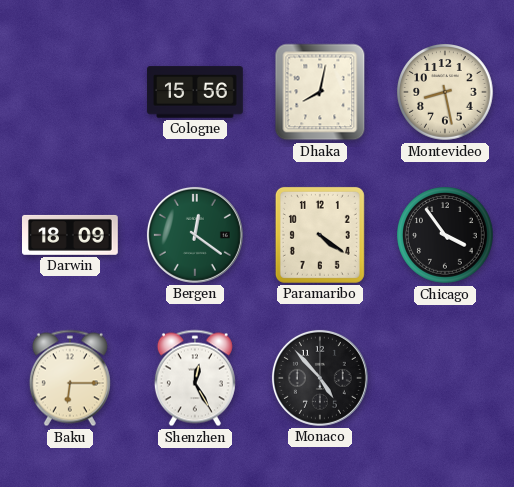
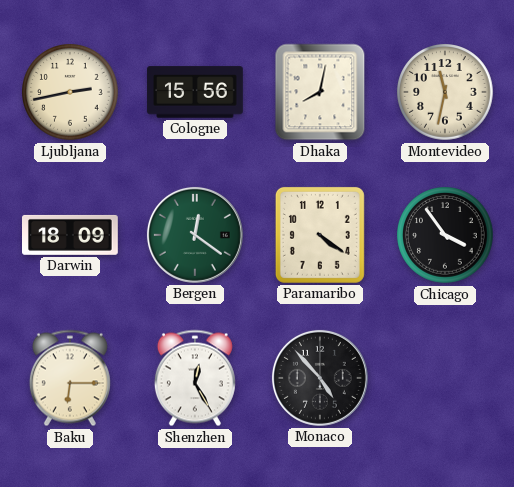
Ljubljana: none -> 2:43
Montevideo: 8:28 -> 11:32
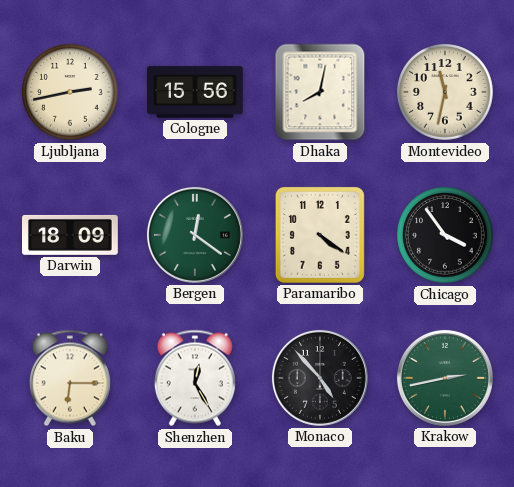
Krakow: none -> 2:43
